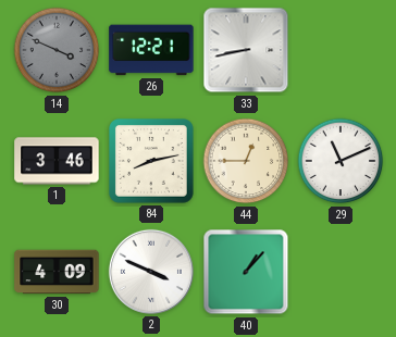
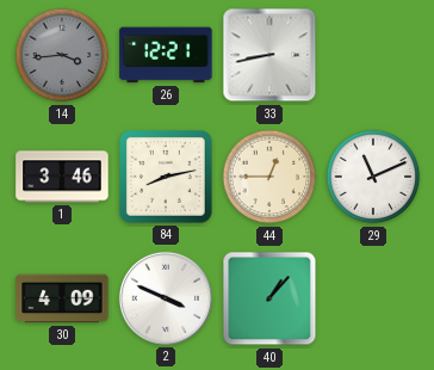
14: 3:49 -> 3:44
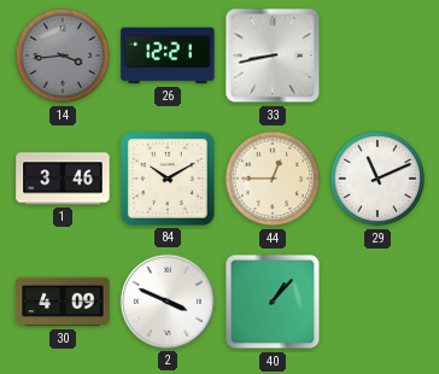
84: 8:13 -> 10:10
